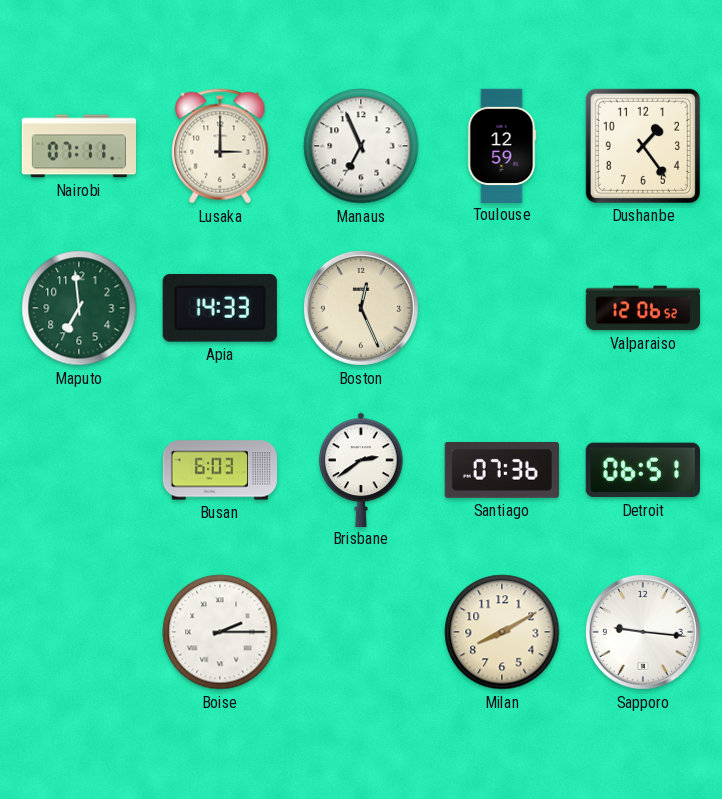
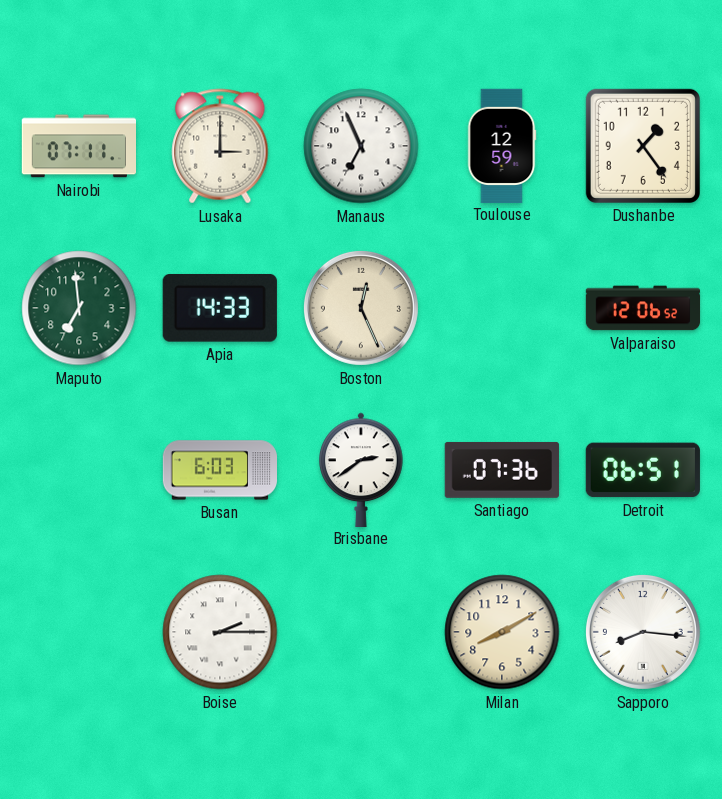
Sapporo: 9:16 -> 8:16
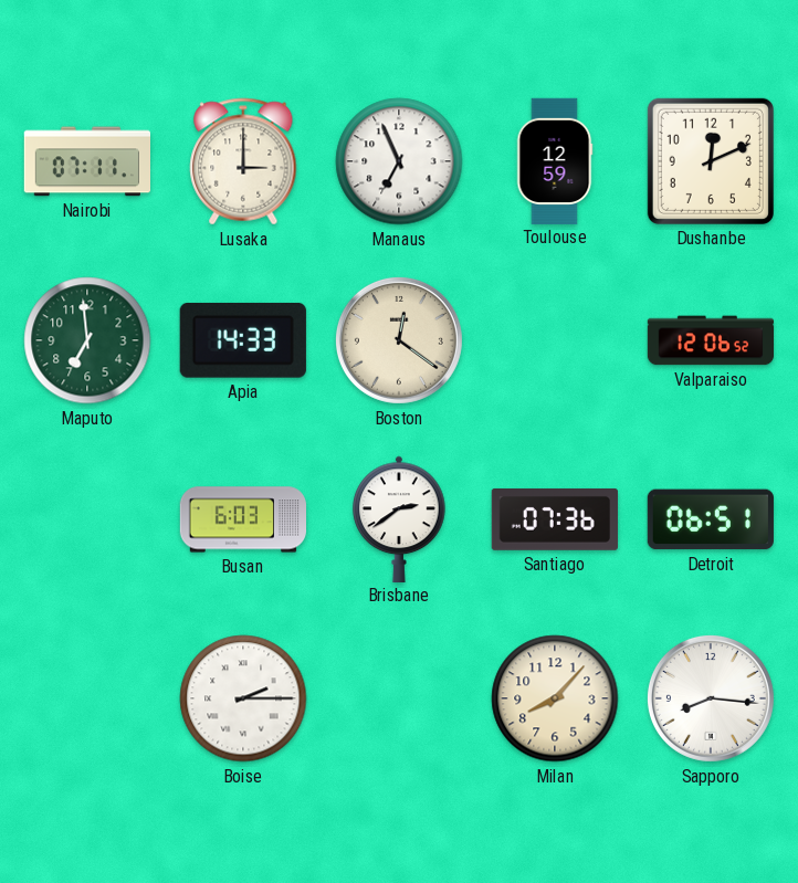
Dushanbe: 1:24 -> 12:11
Boston: 12:26 -> 12:21
Milan: 8:10 -> 8:07
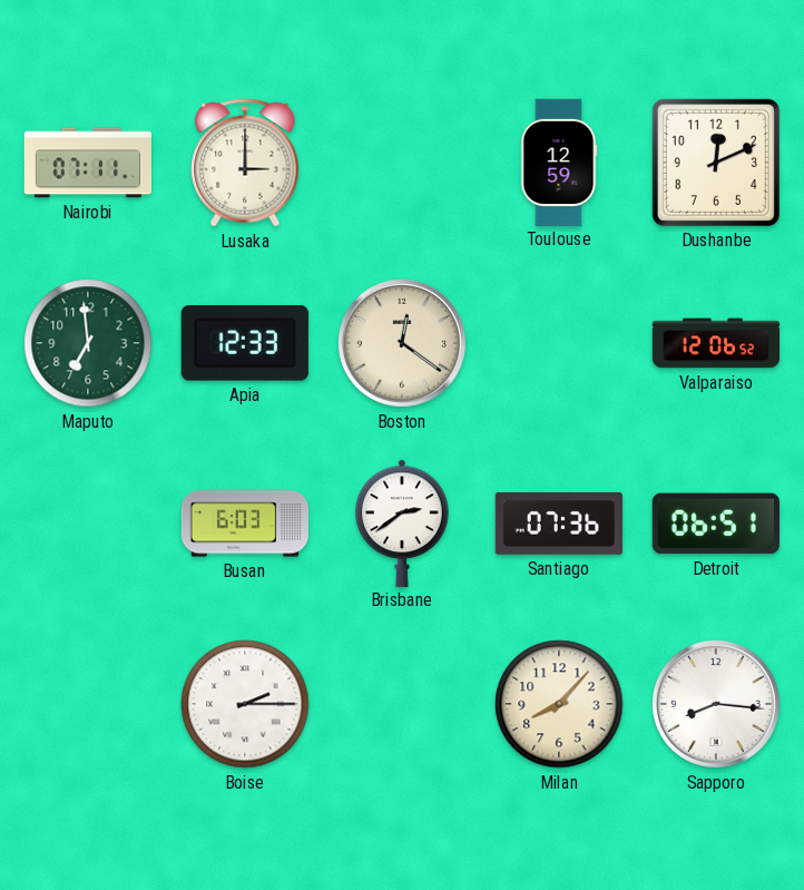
Manaus: 6:56 -> none
Apia: 14:33 -> 12:33
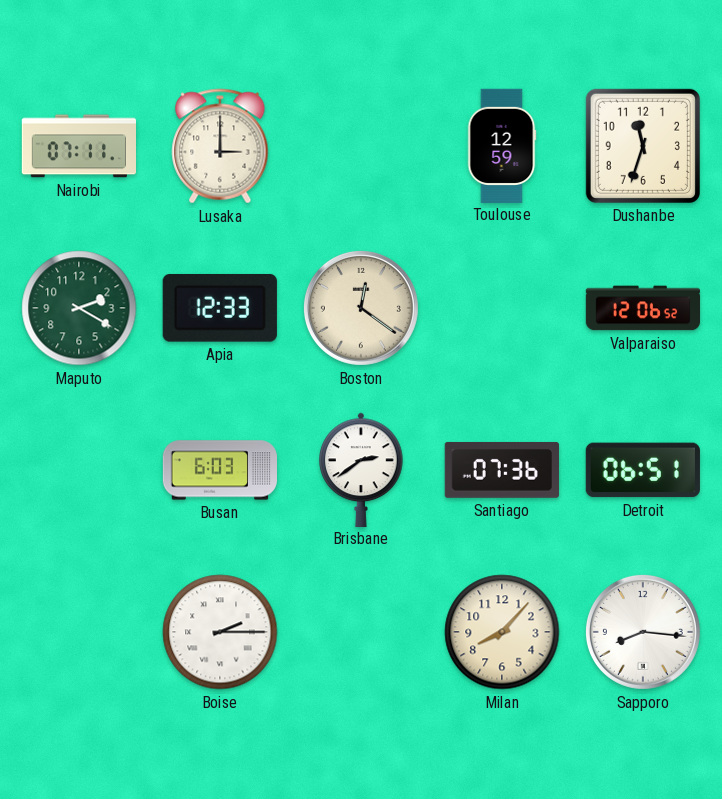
Dushanbe: 12:11 -> 11:33
Maputo: 6:59 -> 2:20
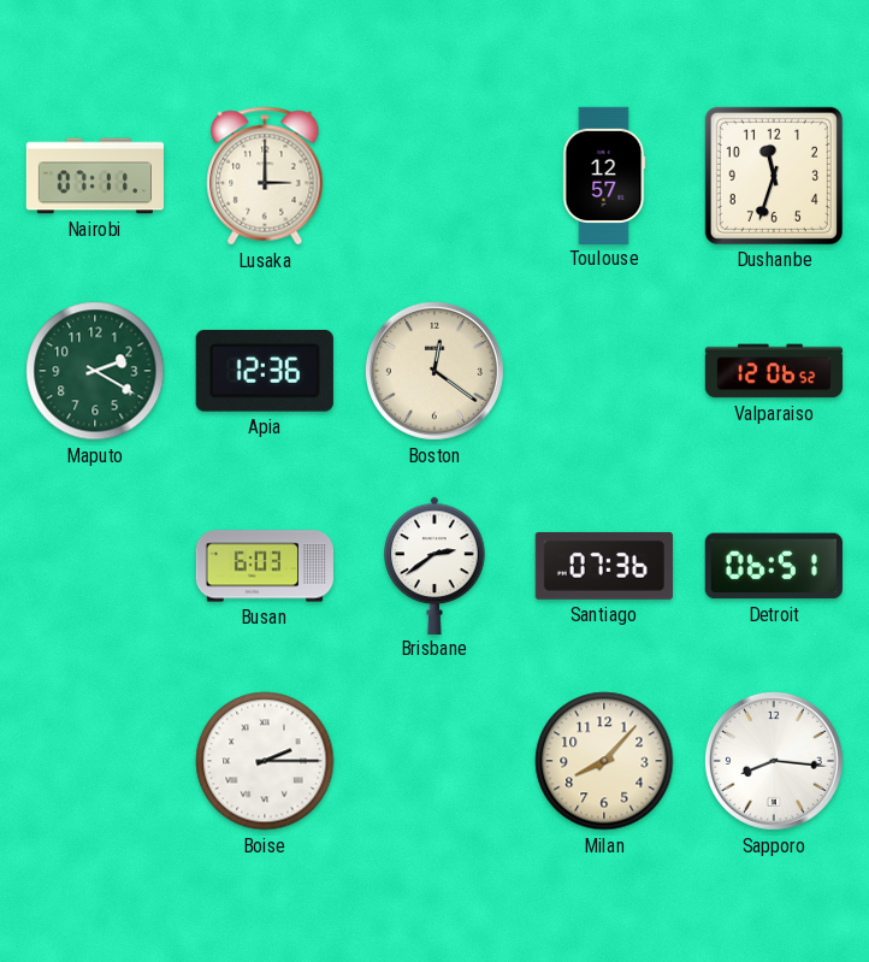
Toulouse: 12:59 -> 12:57
Apia: 12:33 -> 12:36
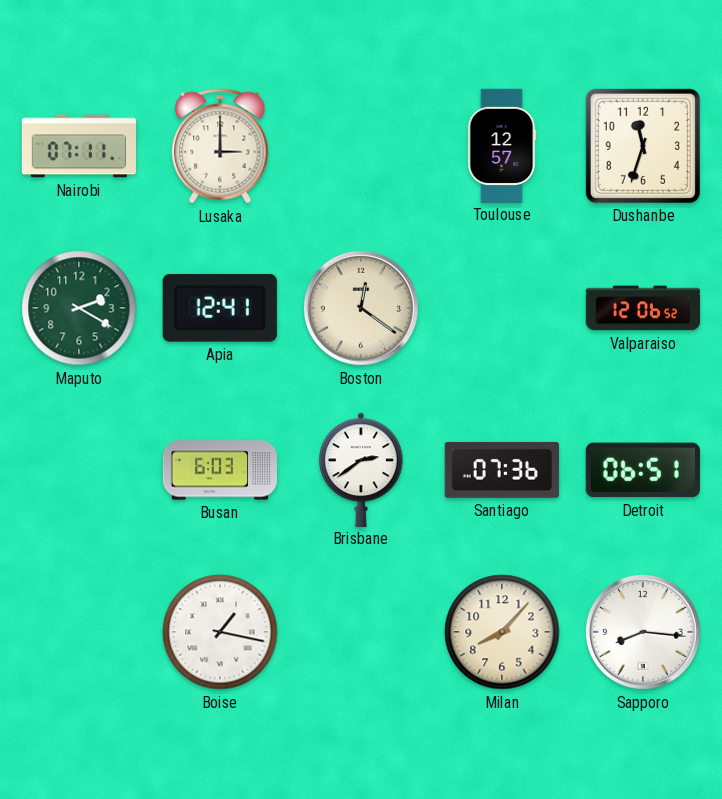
Apia: 12:36 -> 12:41
Boise: 2:15 -> 1:17
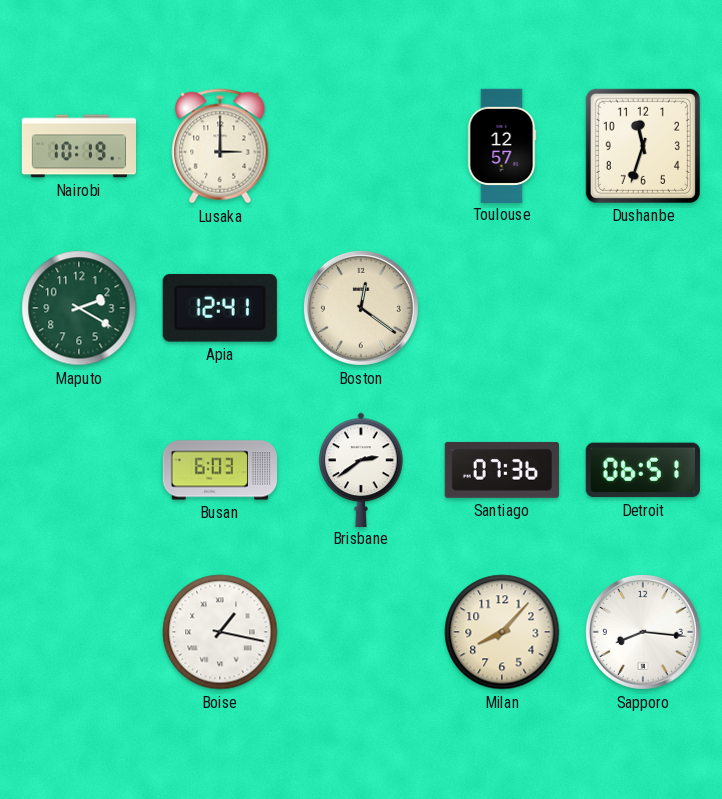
Nairobi: 07:11 -> 10:19
Valparaiso: 12:06 -> none
